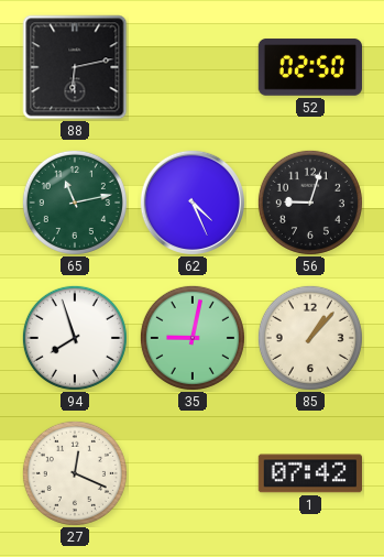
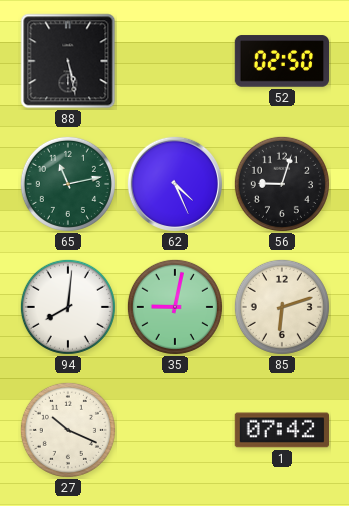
88: 6:13 -> 5:28
94: 7:57 -> 8:01
85: 1:07 -> 6:12
27: 12:19 -> 10:19
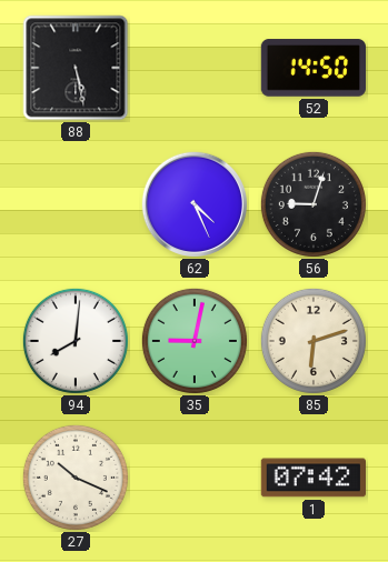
52: 02:50 -> 14:50
65: 11:13 -> none
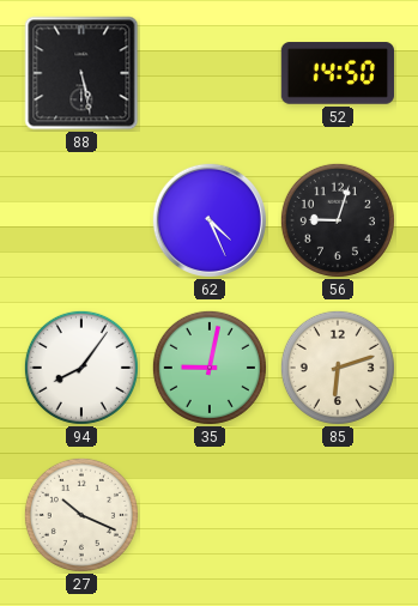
94: 8:01 -> 8:06
1: 07:42 -> none
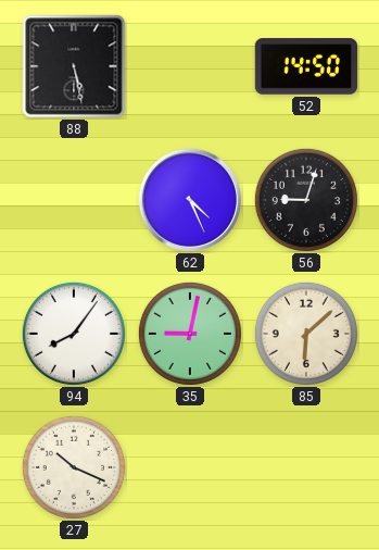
85: 6:12 -> 6:08
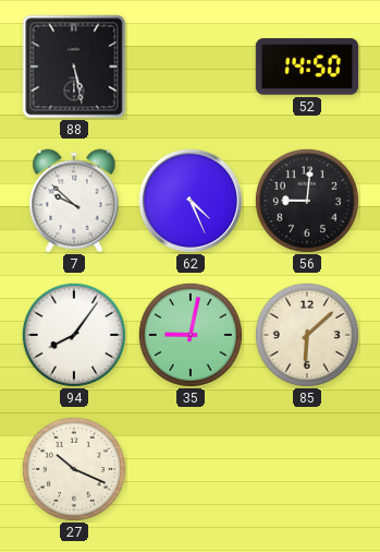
7: none -> 9:52
56: 9:03 -> 9:01
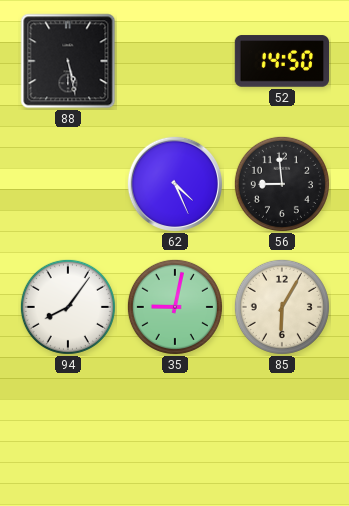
7: 9:52 -> none
56: 9:01 -> 8:59
85: 6:08 -> 6:05
27: 10:19 -> none
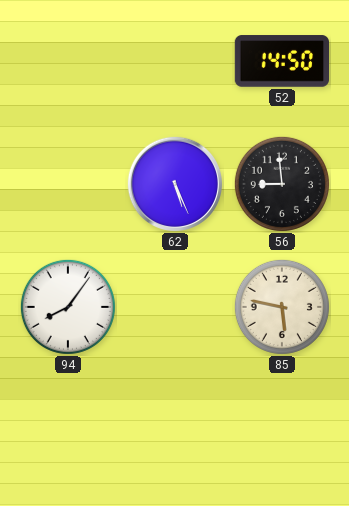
88: 5:28 -> none
62: 4:26 -> 5:26
35: 9:02 -> none
85: 6:05 -> 5:47
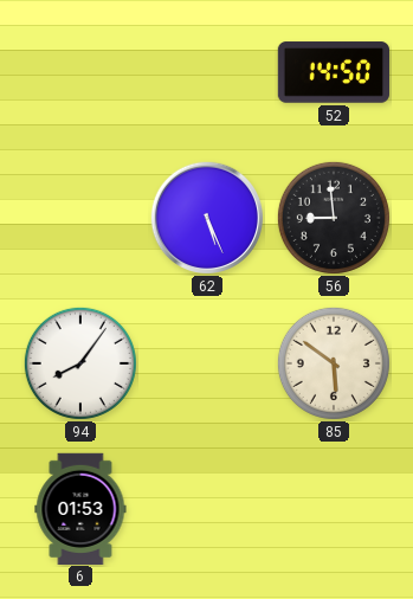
85: 5:47 -> 5:51
6: none -> 01:53
